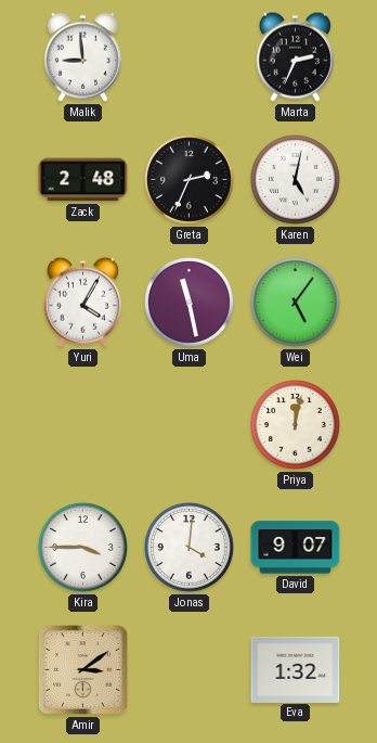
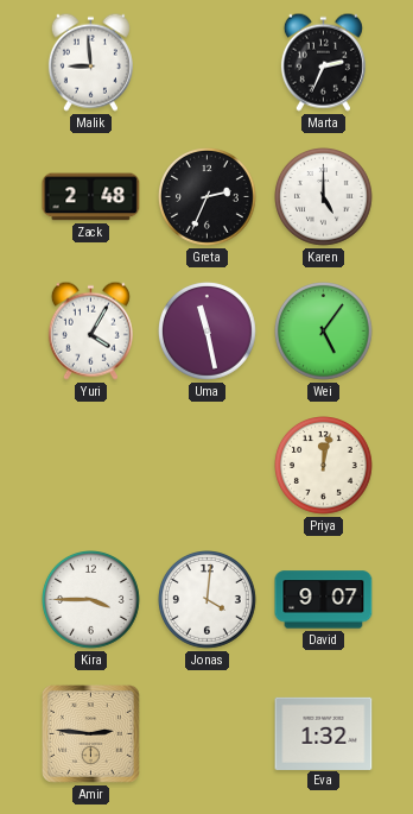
Karen: 5:02 -> 5:00
Amir: 3:09 -> 2:46
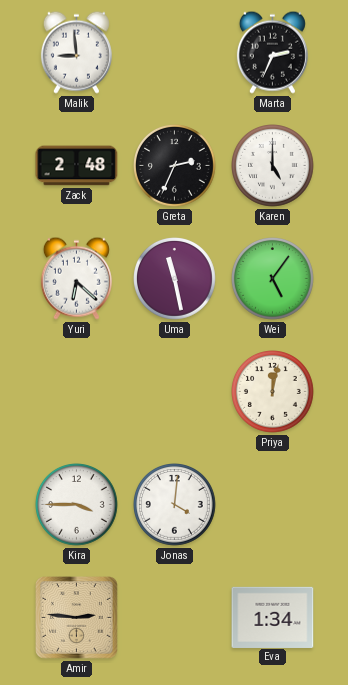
Yuri: 4:05 -> 6:22
David: 9:07 -> none
Eva: 1:32 -> 1:34
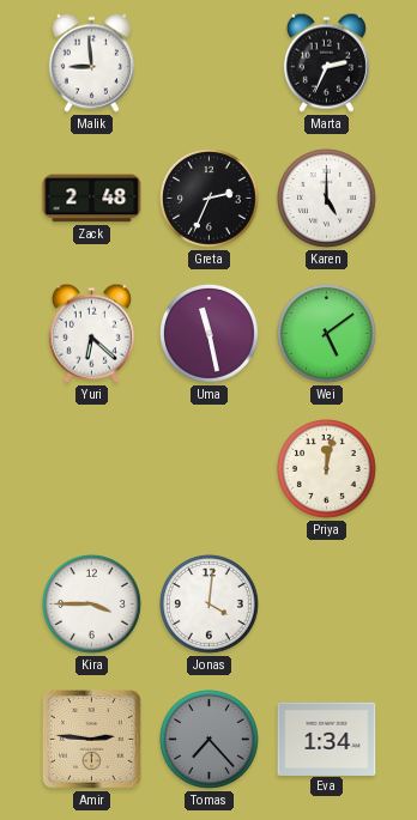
Wei: 5:06 -> 5:09
Tomas: none -> 7:23
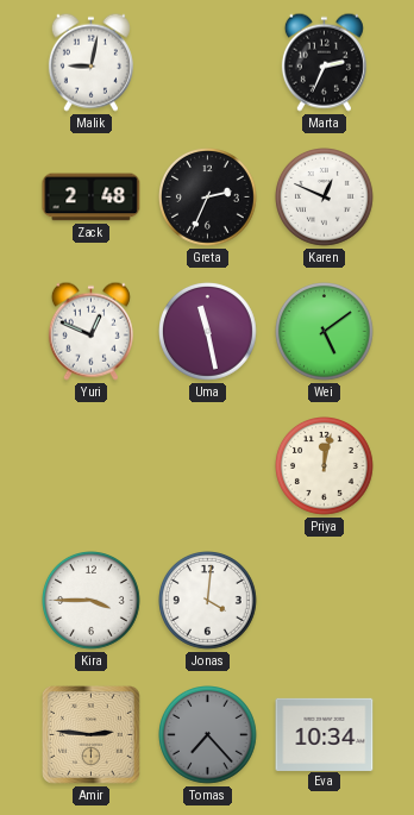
Malik: 8:59 -> 9:02
Karen: 5:00 -> 12:49
Yuri: 6:22 -> 12:49
Eva: 1:34 -> 10:34
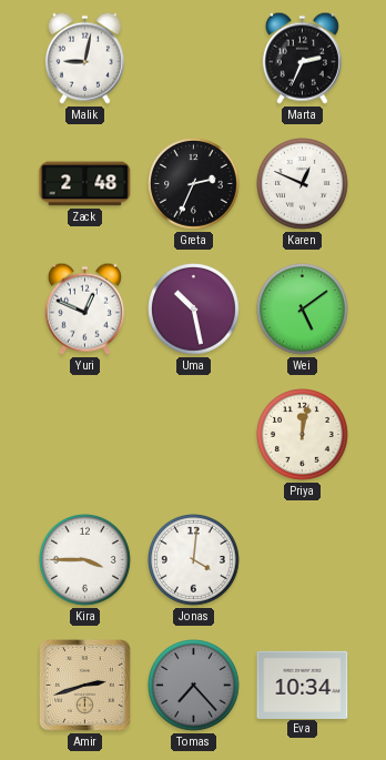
Uma: 11:28 -> 10:28
Amir: 2:46 -> 2:42
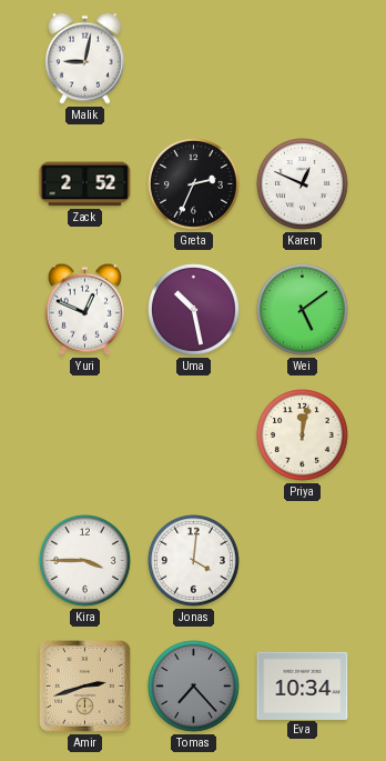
Marta: 2:34 -> none
Zack: 2:48 -> 2:52
